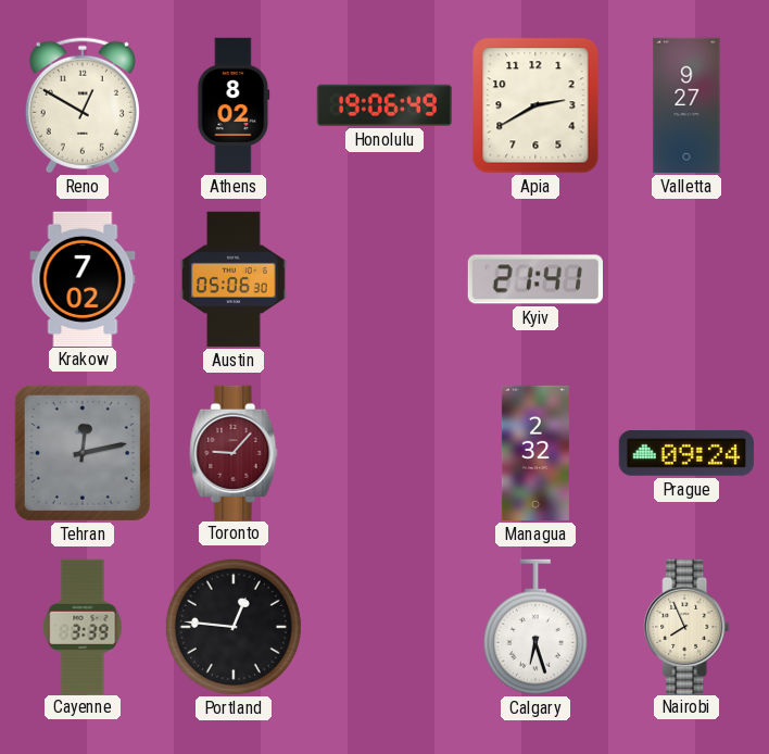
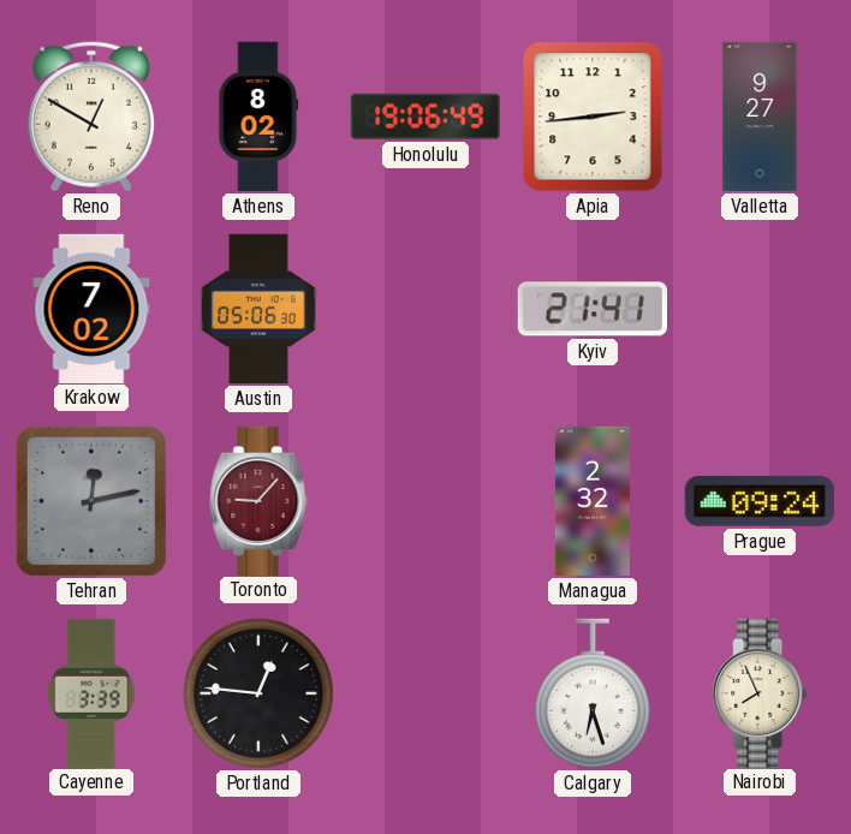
Apia: 2:40 -> 2:44
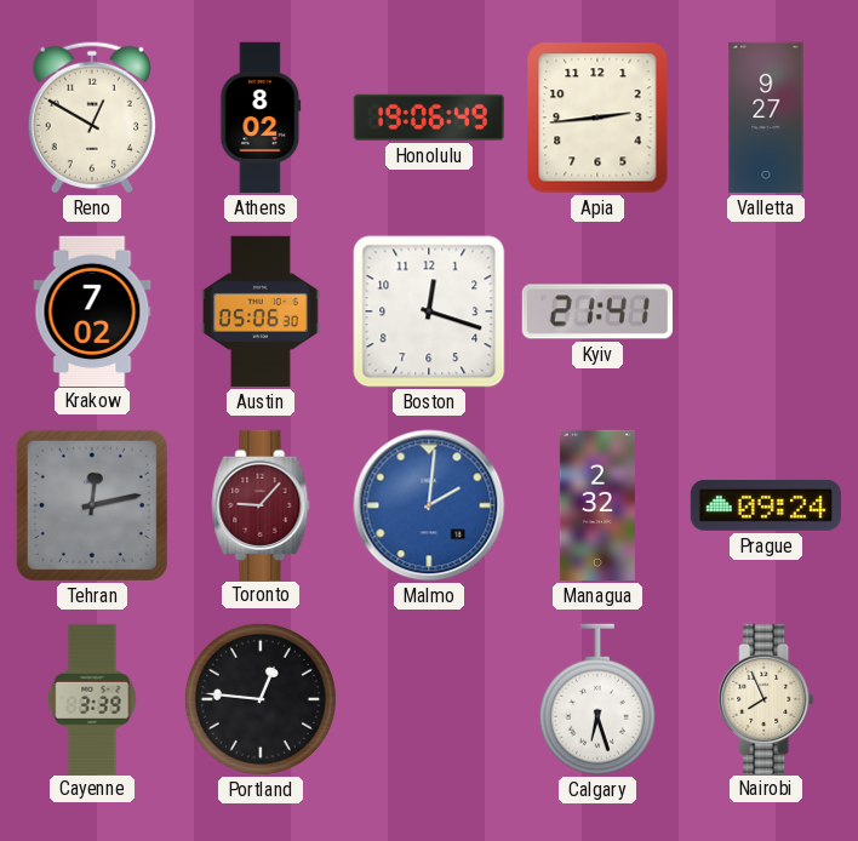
Boston: none -> 12:18
Malmo: none -> 2:01
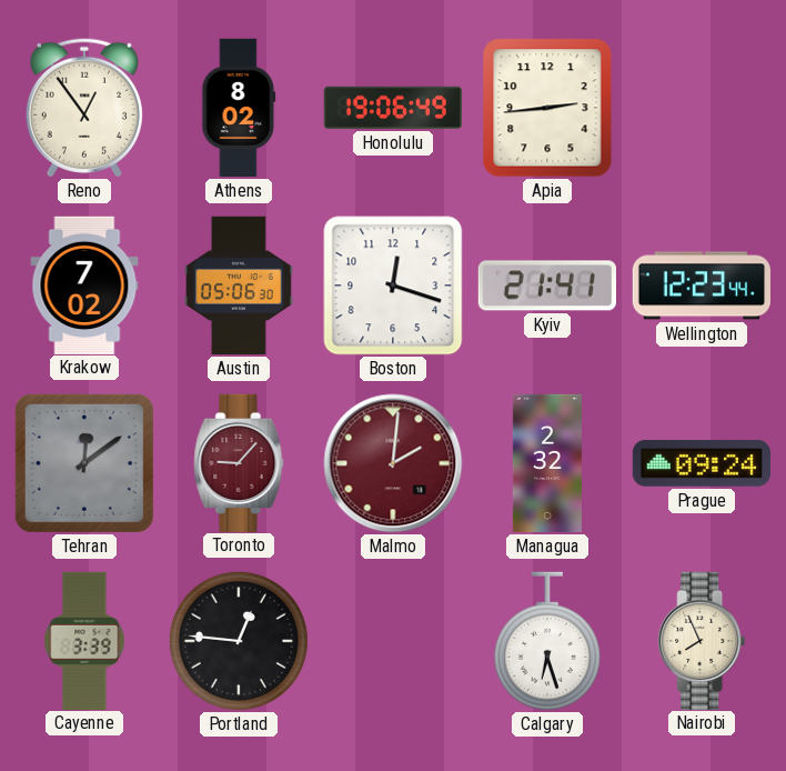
Reno: 12:50 -> 12:54
Valletta: 9:27 -> none
Wellington: none -> 12:23
Tehran: 12:13 -> 12:09
Malmo dial: blue -> burgundy
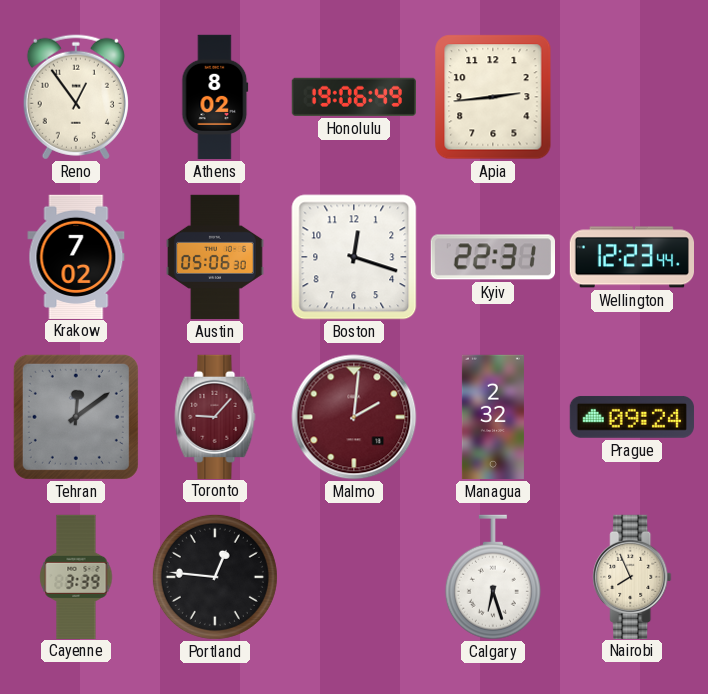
Kyiv: 21:41 -> 22:31
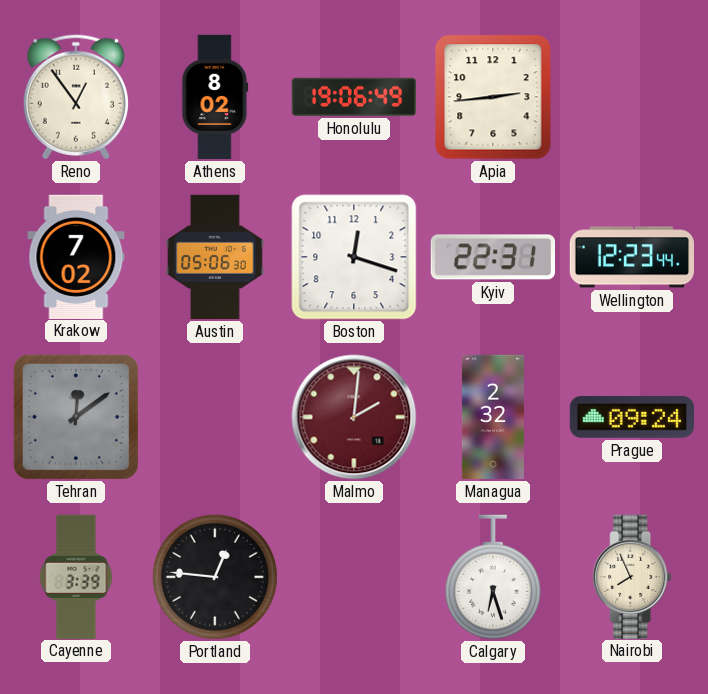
Toronto: 9:07 -> none
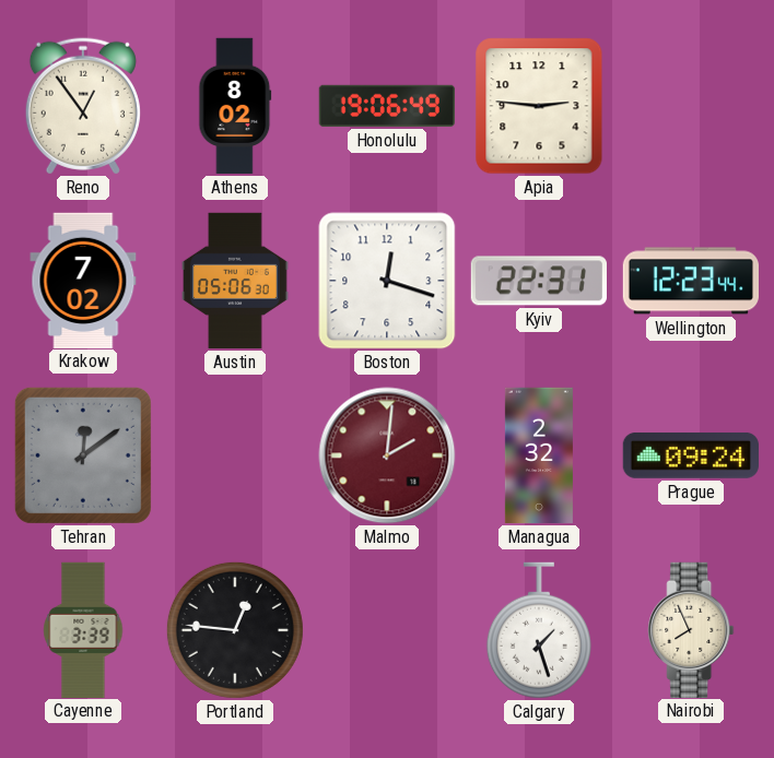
Apia: 2:44 -> 2:46
Calgary: 6:27 -> 1:27
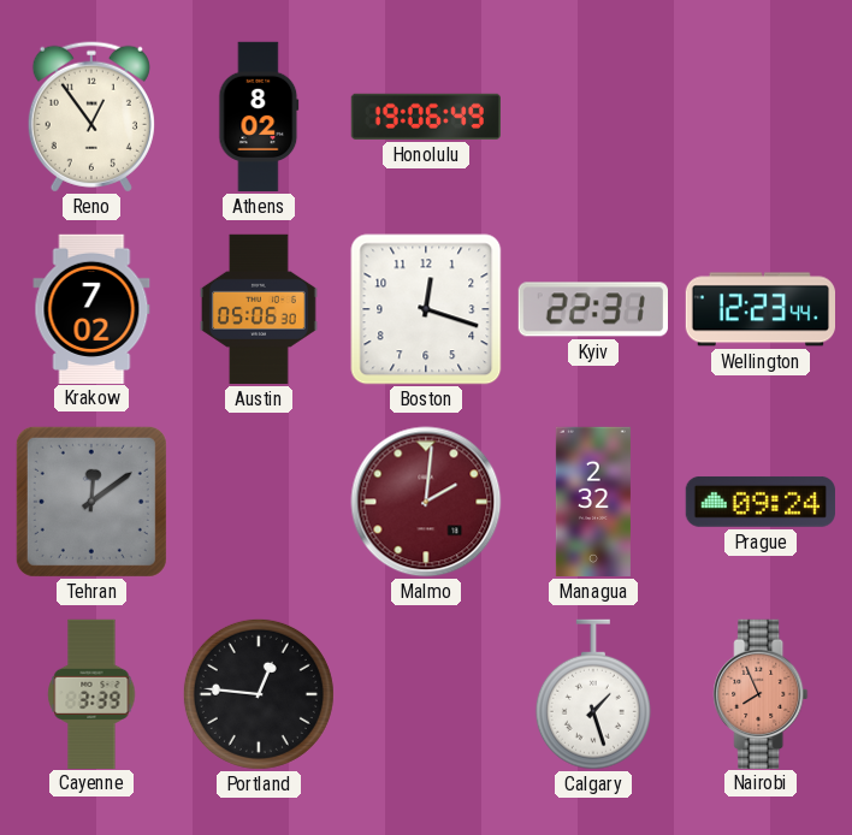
Apia: 2:46 -> none
Nairobi dial: cream -> salmon
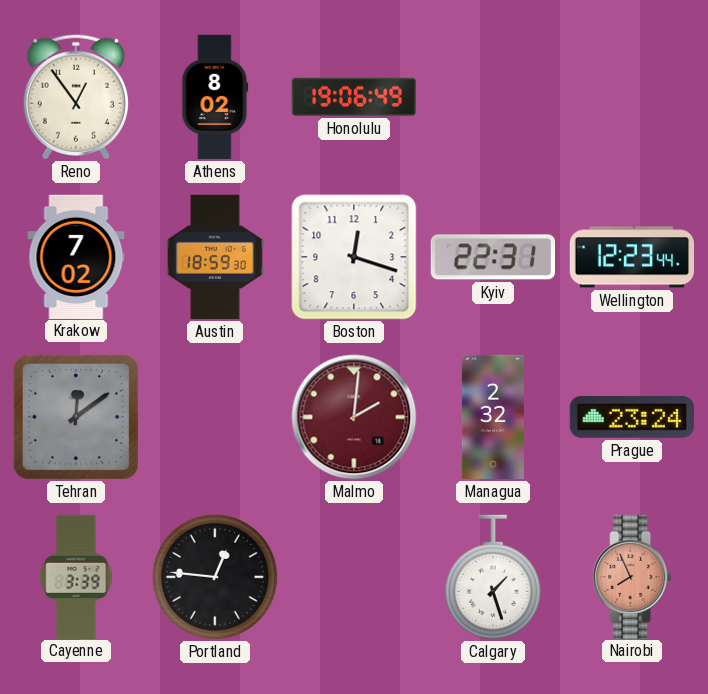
Austin: 05:06 -> 18:59
Prague: 09:24 -> 23:24
